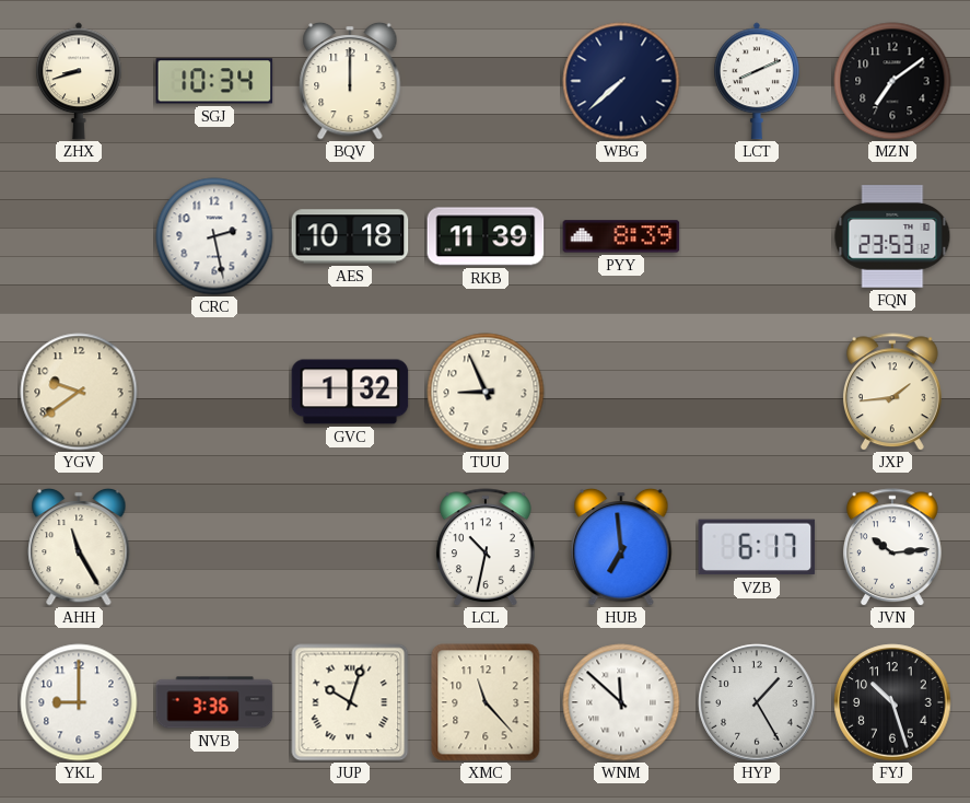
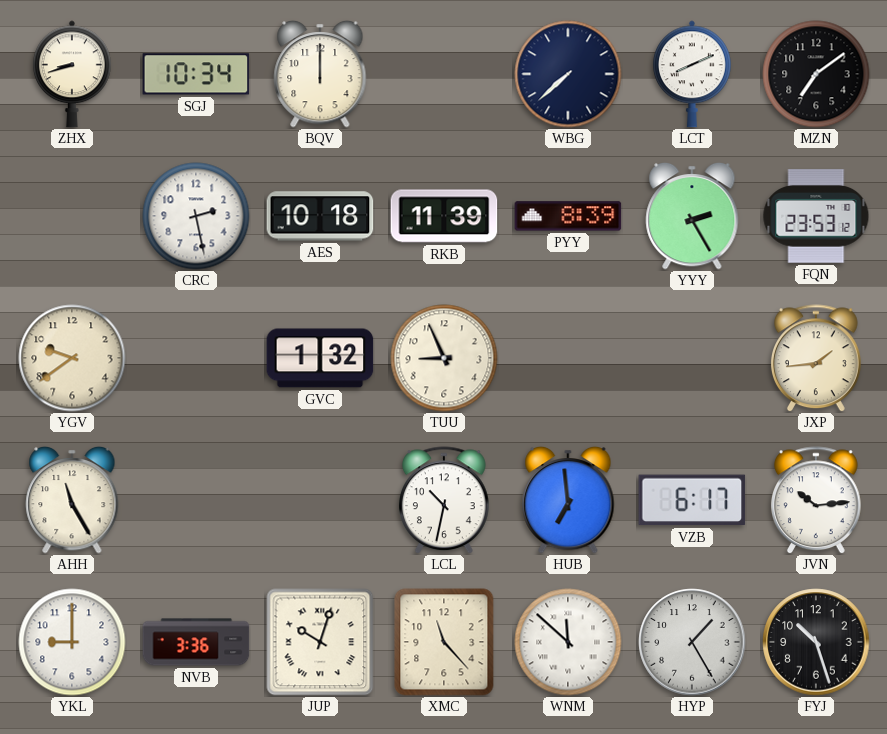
YYY: none -> 2:25
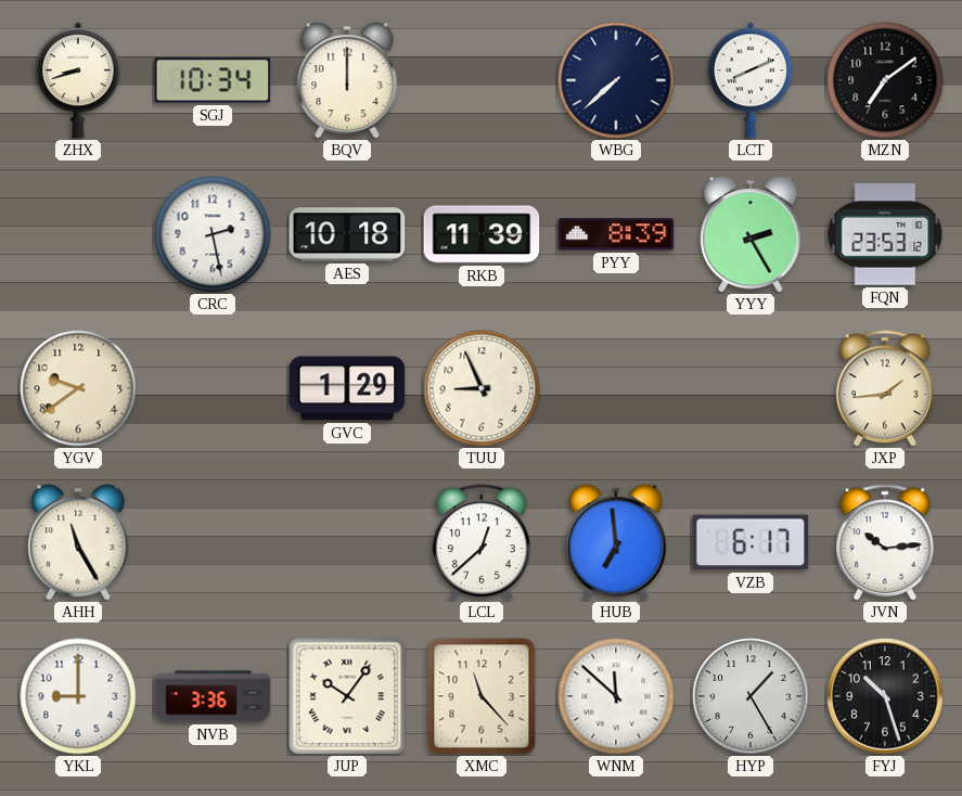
GVC: 1:32 -> 1:29
LCL: 10:32 -> 12:38
JUP: 10:03 -> 10:06
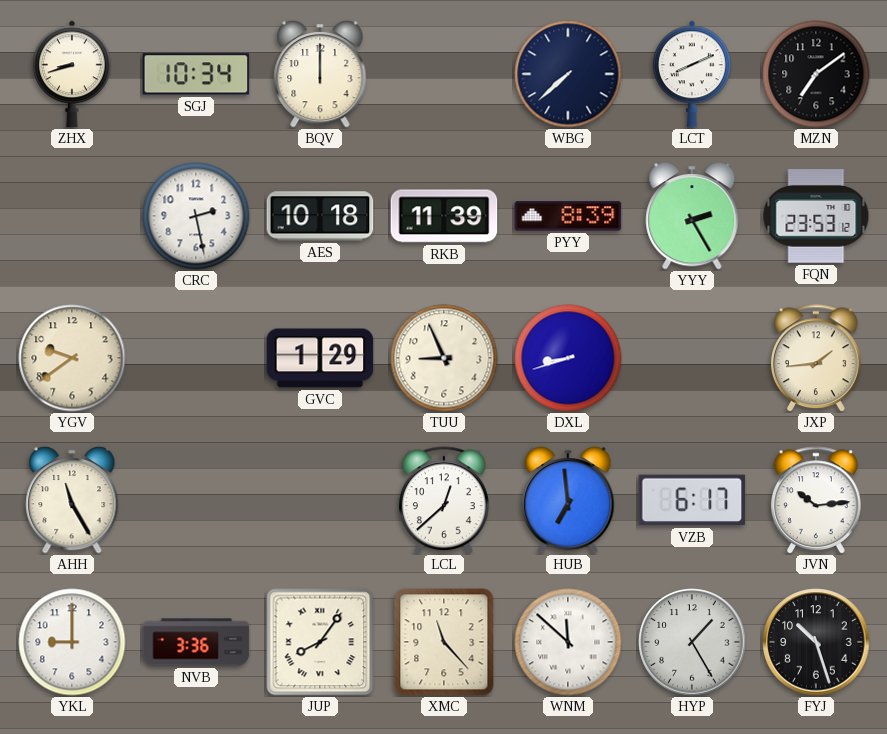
DXL: none -> 8:42
JUP: 10:06 -> 8:06
